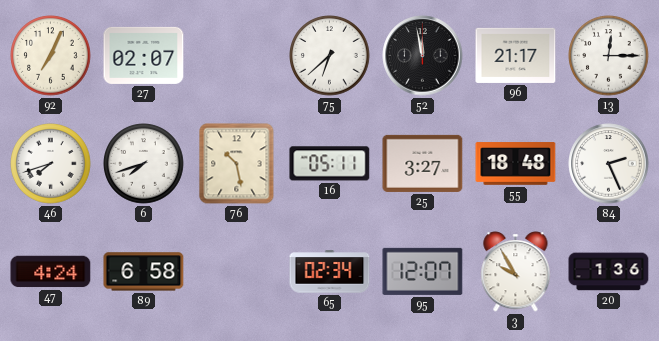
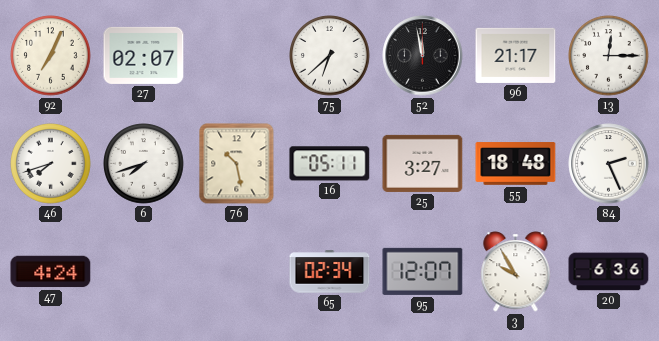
89: 6:58 -> none
20: 1:36 -> 6:36
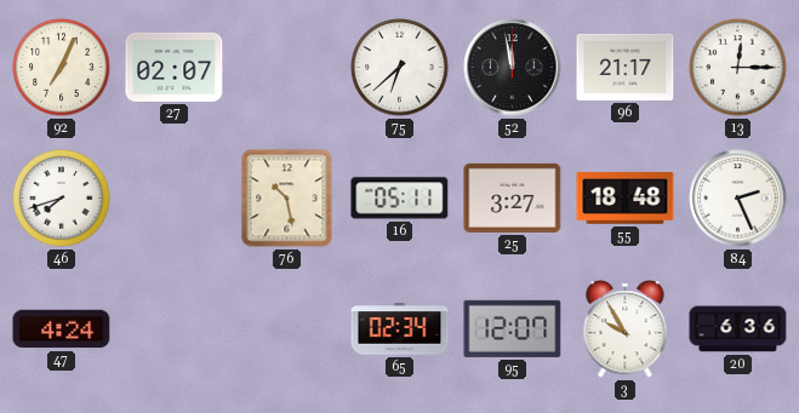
6: 7:42 -> none
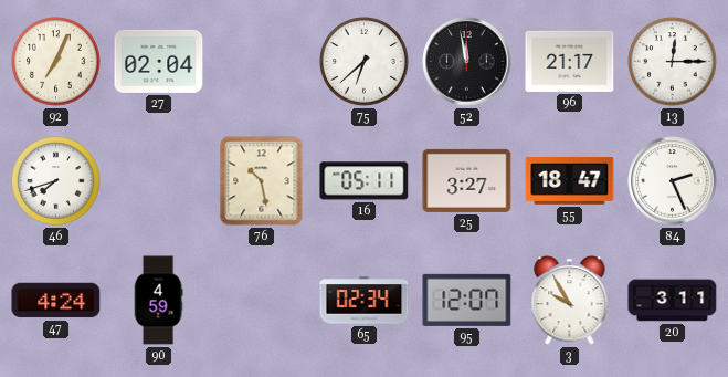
27: 02:07 -> 02:04
55: 18:48 -> 18:47
90: none -> 4:59
20: 6:36 -> 3:11
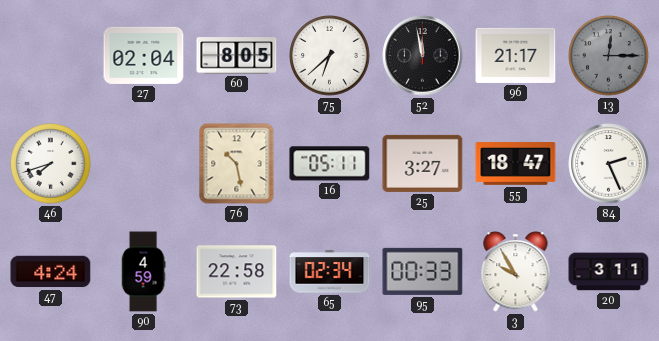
92: 7:04 -> none
60: none -> 8:05
13 dial: white -> grey
73: none -> 22:58
95: 12:07 -> 00:33
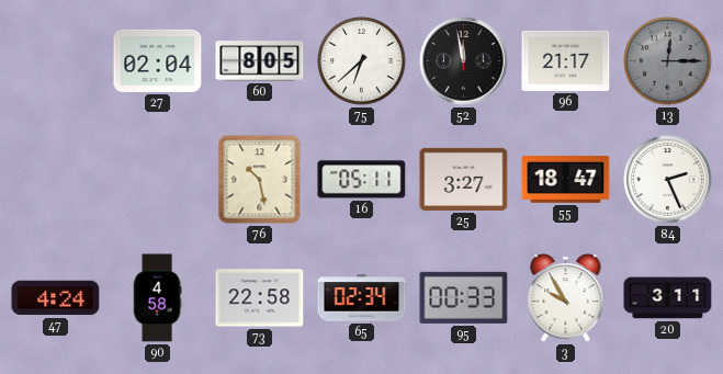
46: 7:42 -> none
90: 4:59 -> 4:58
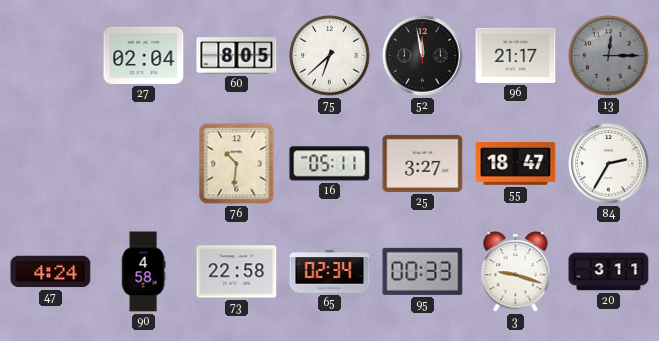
76: 10:28 -> 10:31
84: 2:26 -> 2:35
3: 9:55 -> 9:18
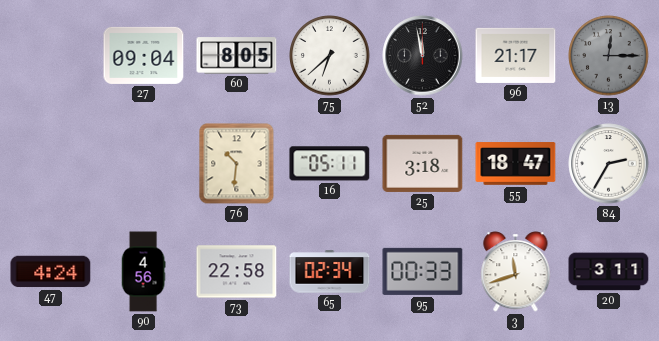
27: 02:04 -> 09:04
25: 3:27 -> 3:18
90: 4:58 -> 4:56
3: 9:18 -> 11:42
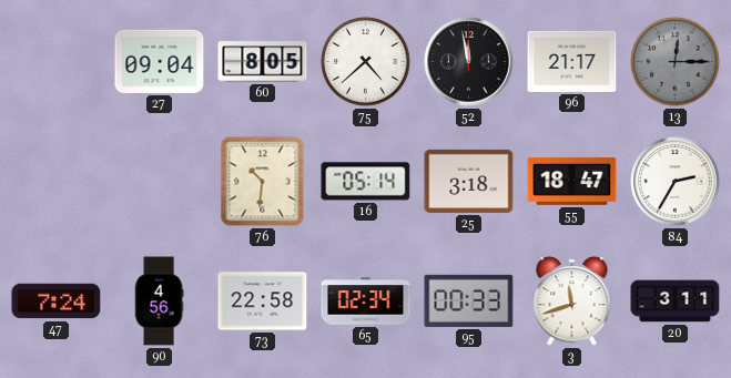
75: 6:38 -> 4:38
16: 05:11 -> 05:14
47: 4:24 -> 7:24
